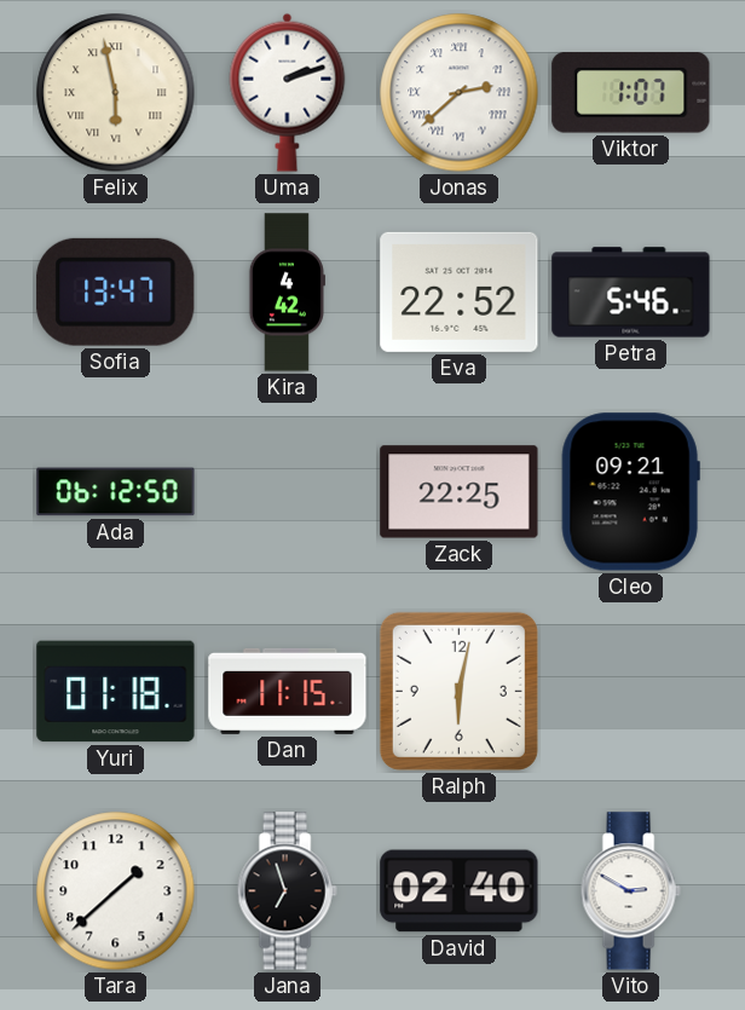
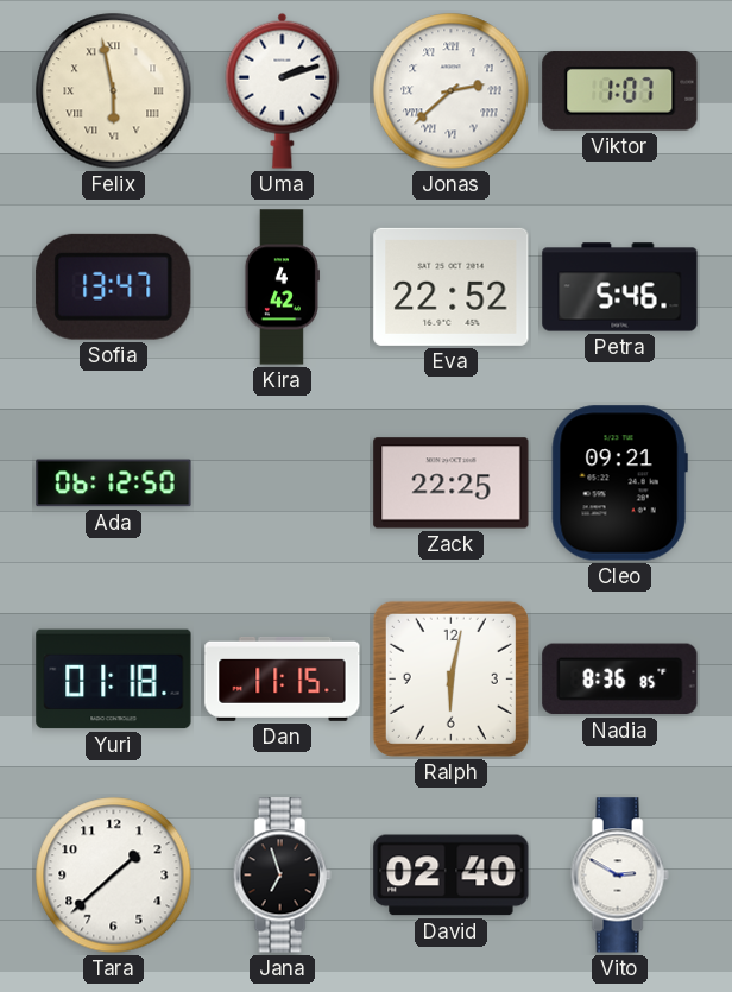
Nadia: none -> 8:36
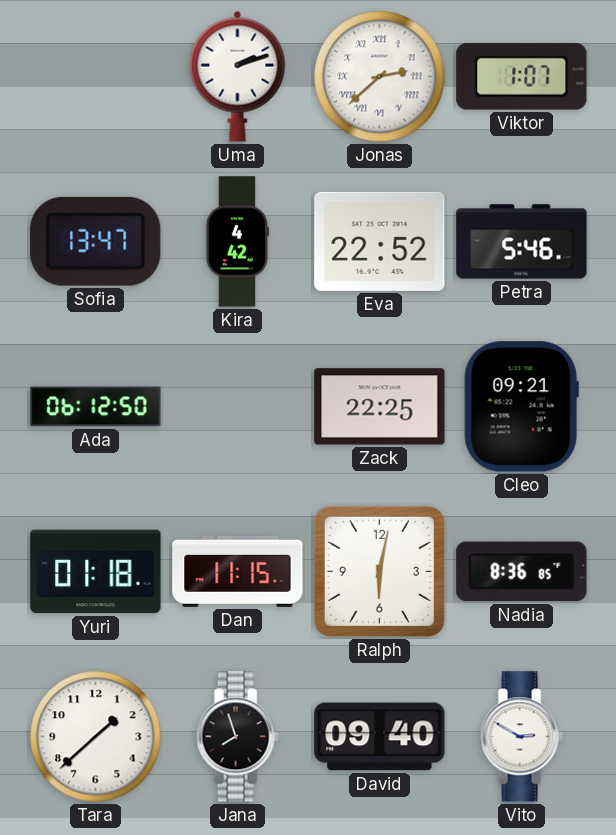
Felix: 5:58 -> none
Jana: 6:57 -> 7:57
David: 02:40 -> 09:40
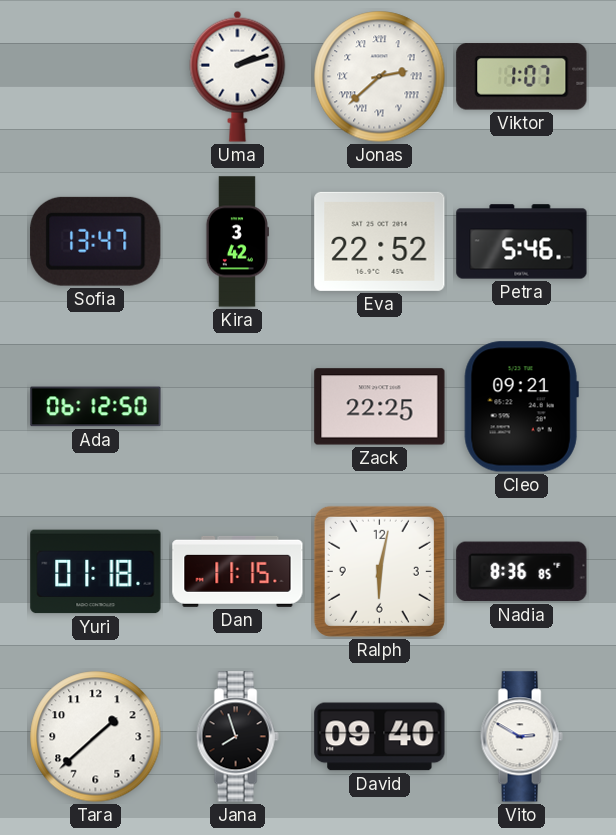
Kira: 4:42 -> 3:42
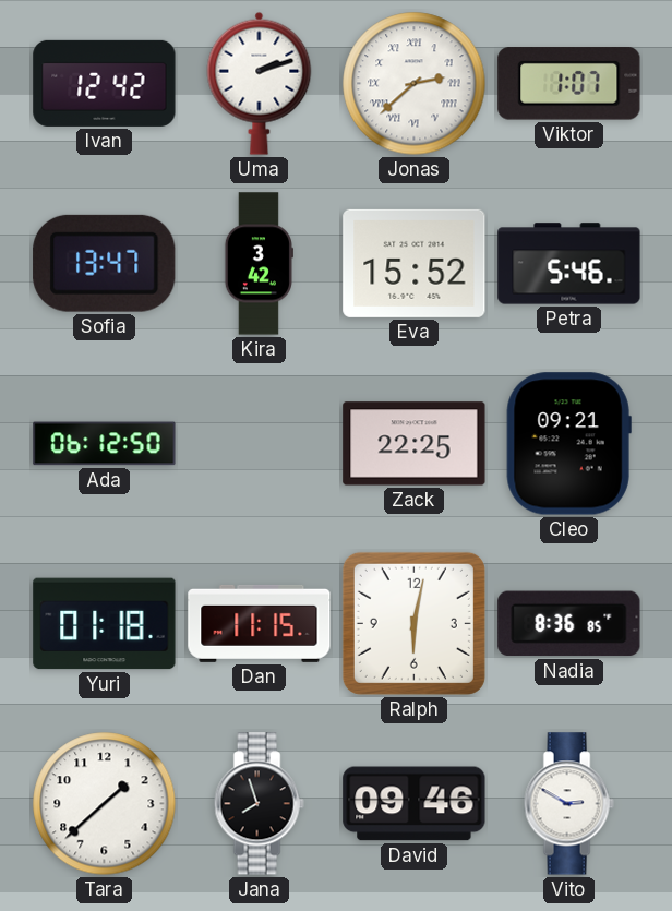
Ivan: none -> 12:42
Eva: 22:52 -> 15:52
David: 09:40 -> 09:46
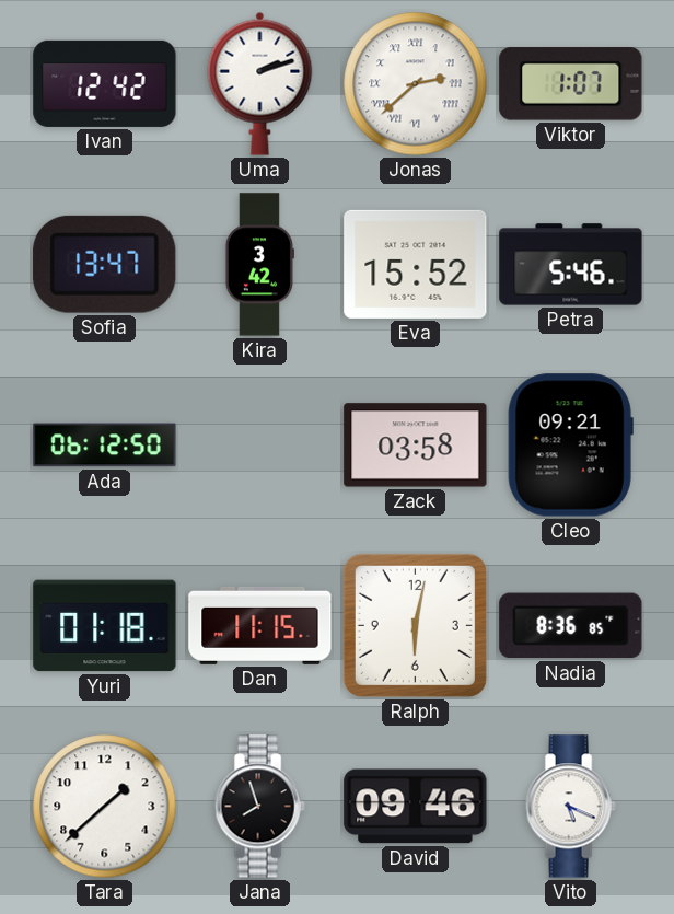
Zack: 22:25 -> 03:58
Vito: 2:50 -> 5:19
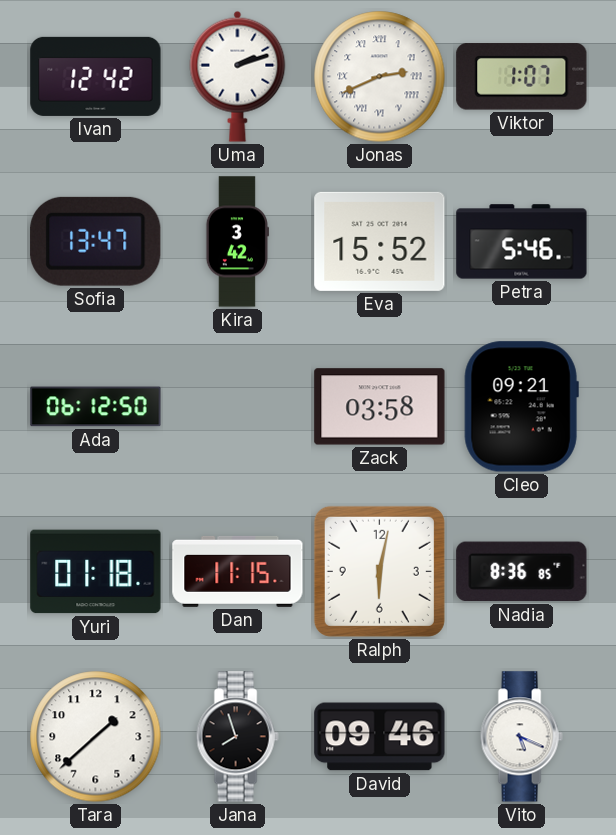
Jonas: 2:38 -> 2:41
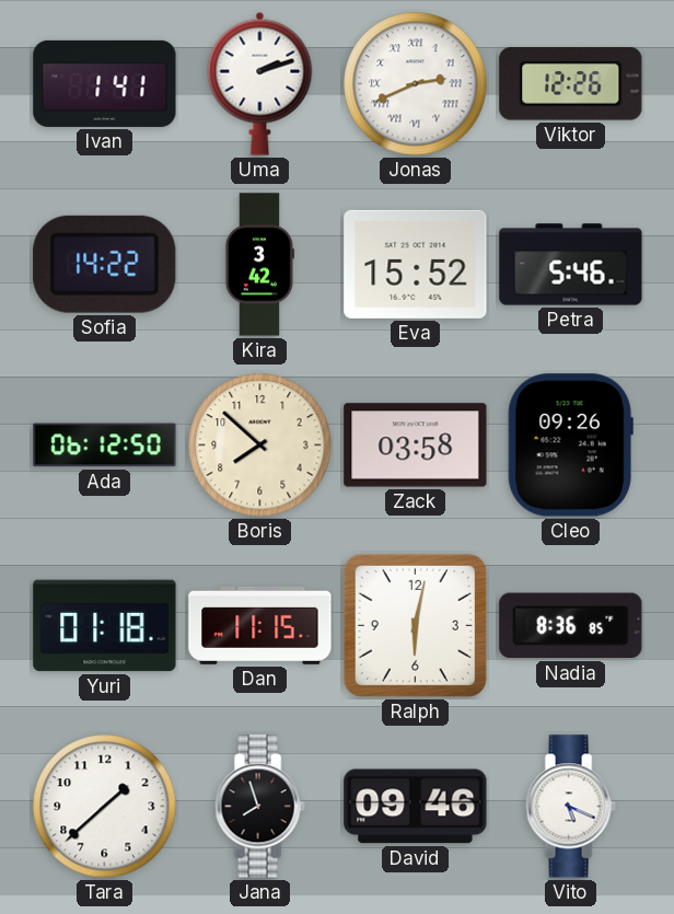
Ivan: 12:42 -> 1:41
Viktor: 1:07 -> 12:26
Sofia: 13:47 -> 14:22
Boris: none -> 7:52
Cleo: 09:21 -> 09:26
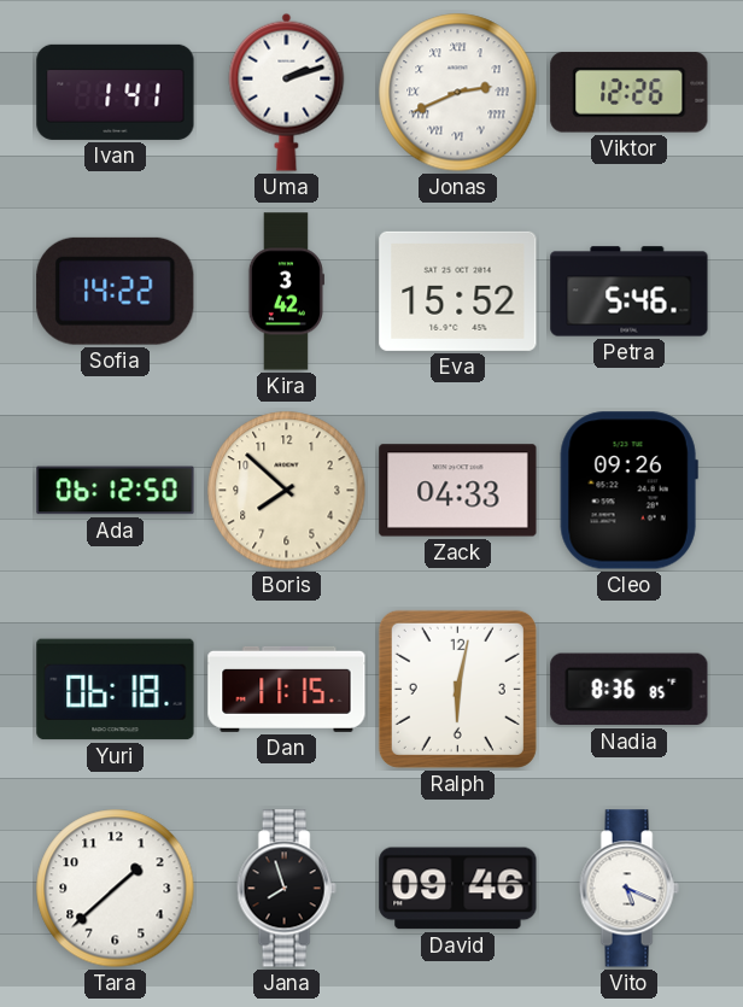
Zack: 03:58 -> 04:33
Yuri: 01:18 -> 06:18
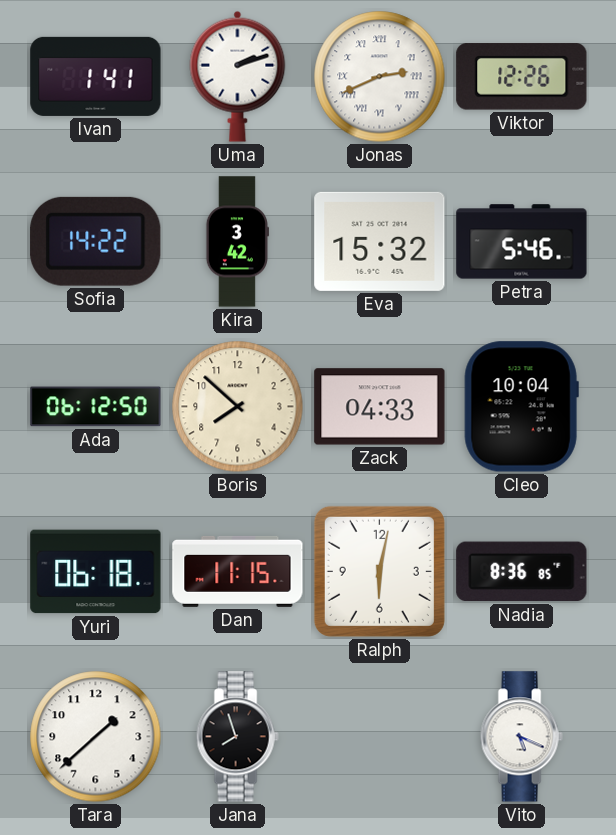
Eva: 15:52 -> 15:32
Cleo: 09:26 -> 10:04
David: 09:46 -> none
